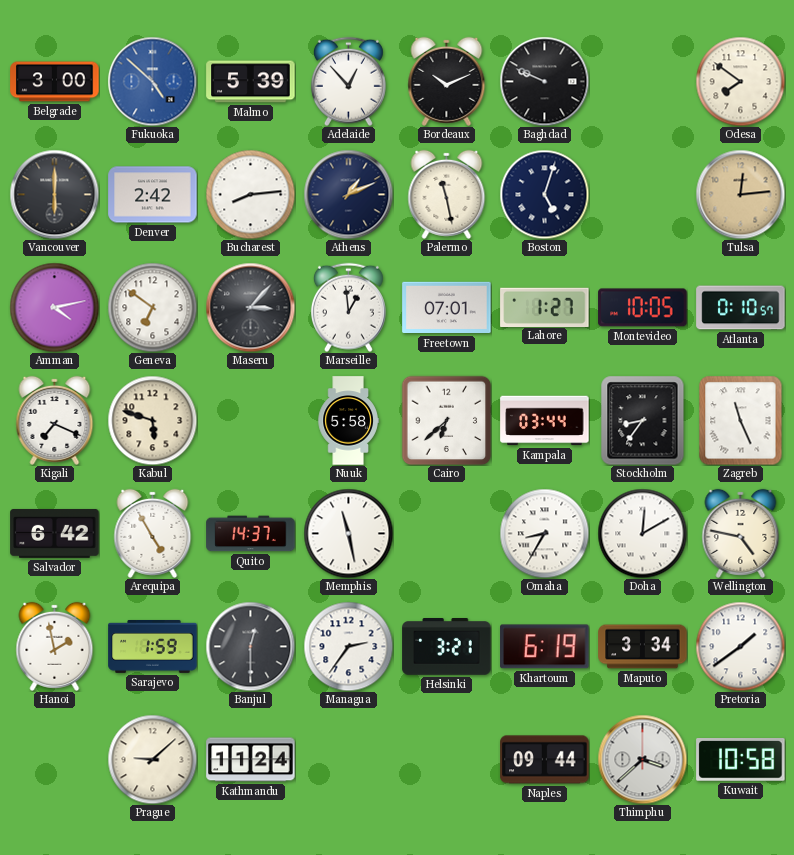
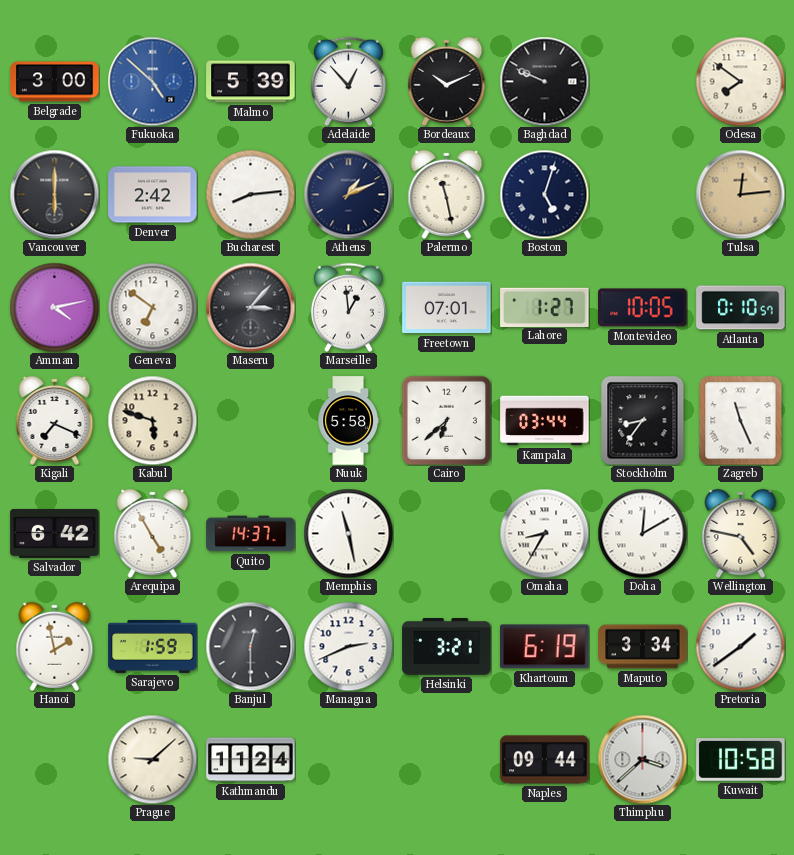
Managua: 2:36 -> 2:41
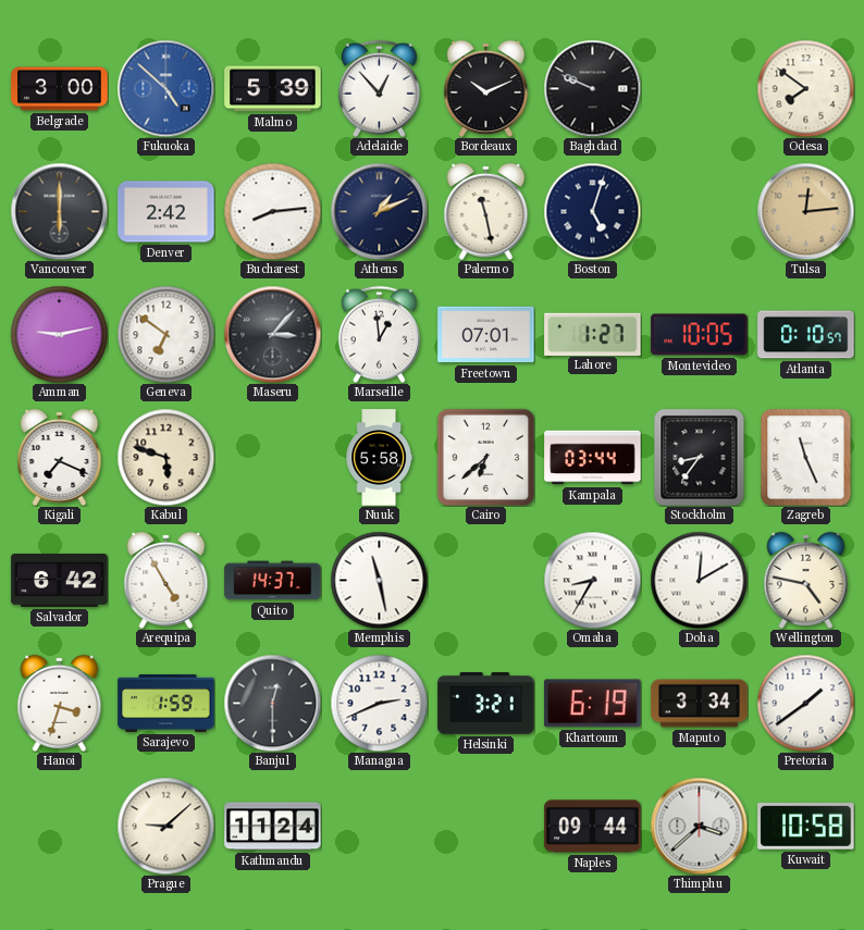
Amman: 4:13 -> 9:13
Hanoi: 1:58 -> 3:33
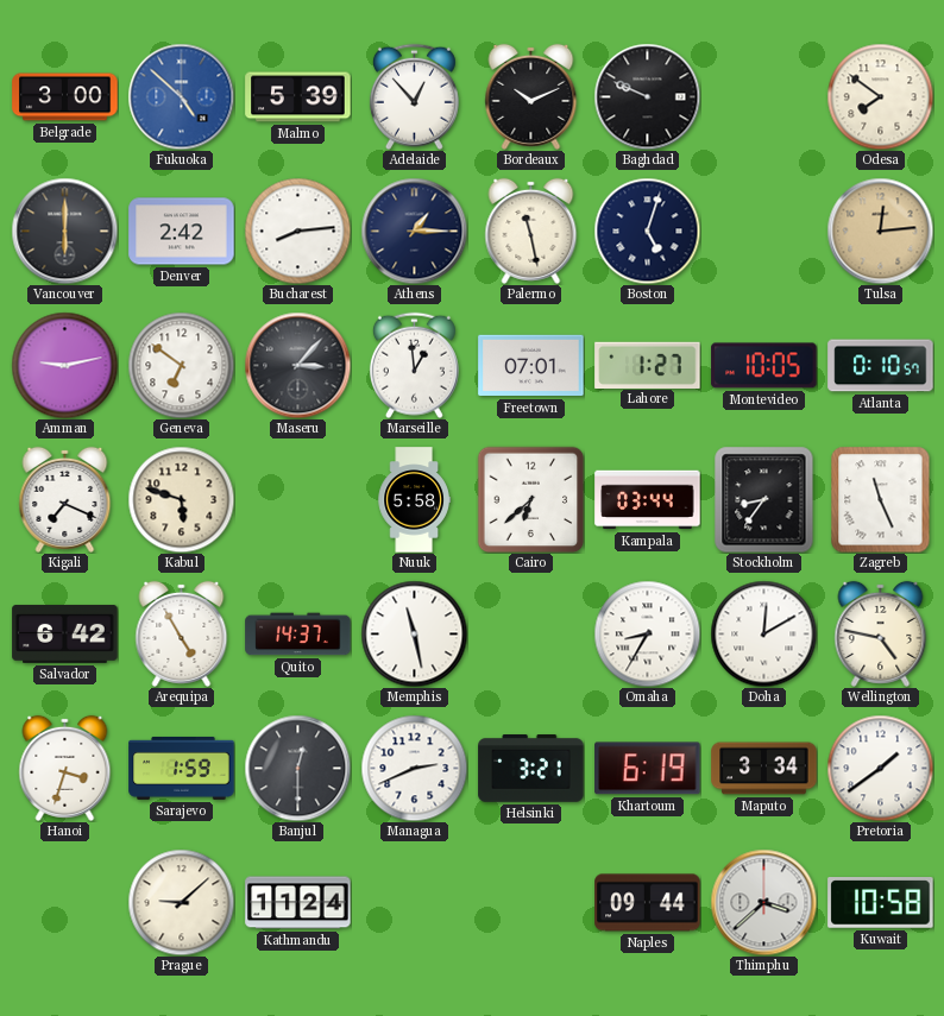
Athens: 1:11 -> 1:15
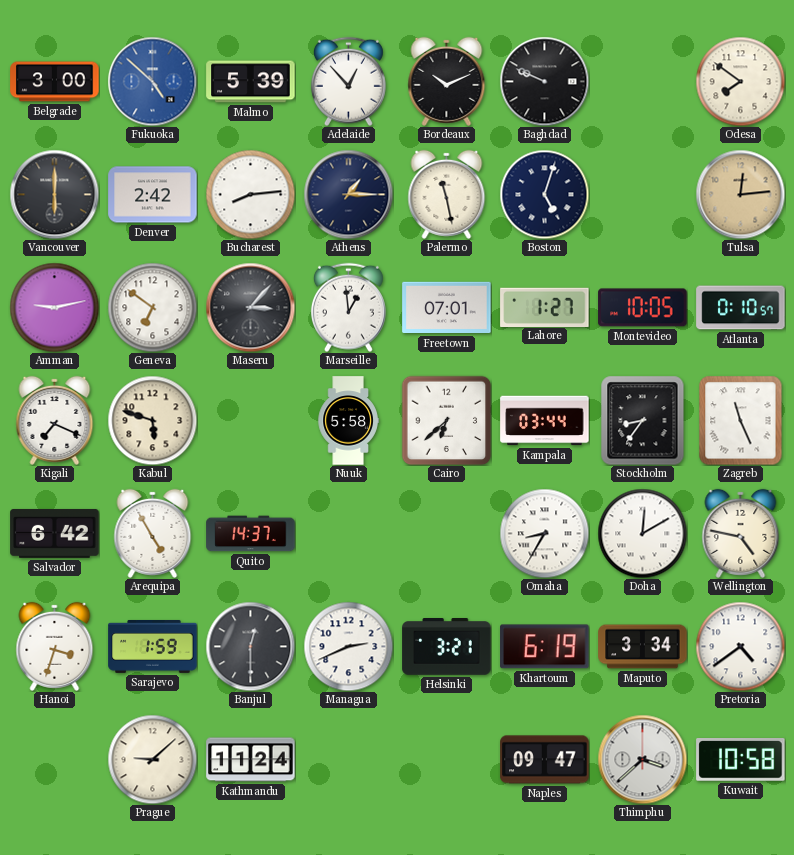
Memphis: 11:28 -> none
Pretoria: 1:39 -> 4:39
Naples: 09:44 -> 09:47
